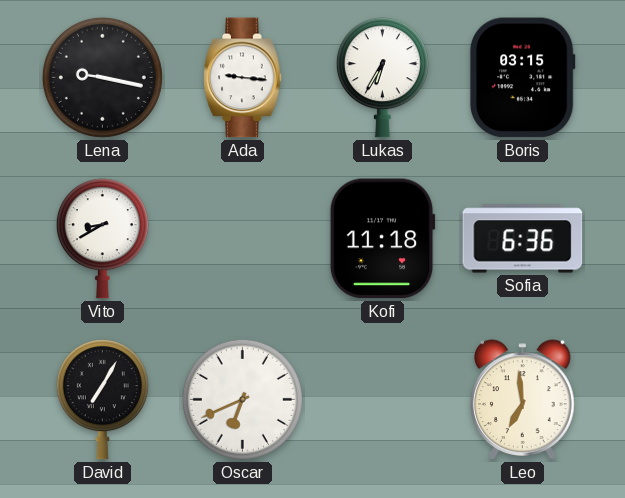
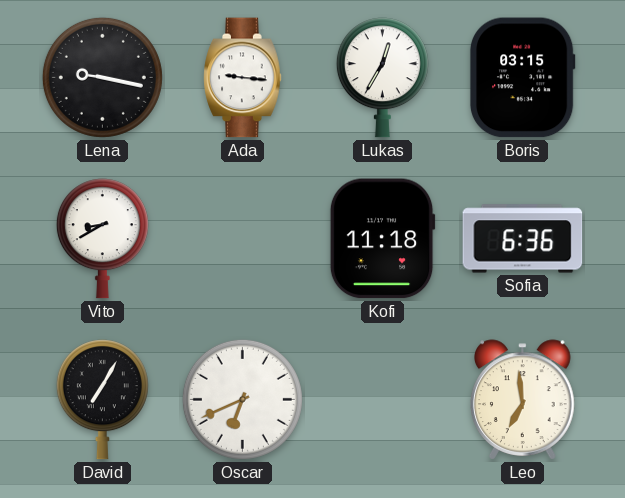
Lukas: 6:35 -> 12:35
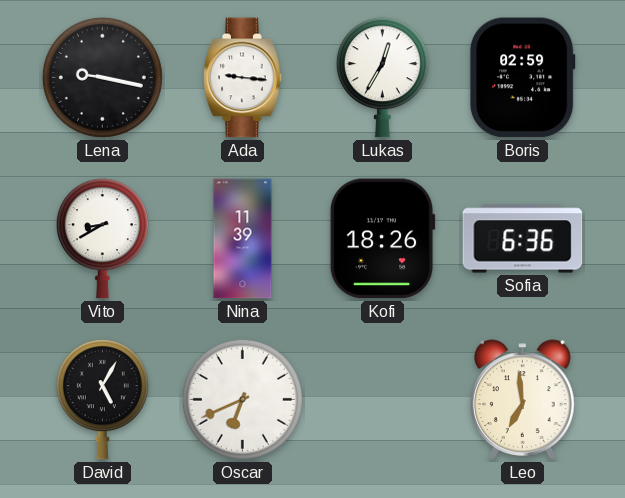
Boris: 03:15 -> 02:59
Nina: none -> 11:39
Kofi: 11:18 -> 18:26
David: 7:05 -> 5:05
